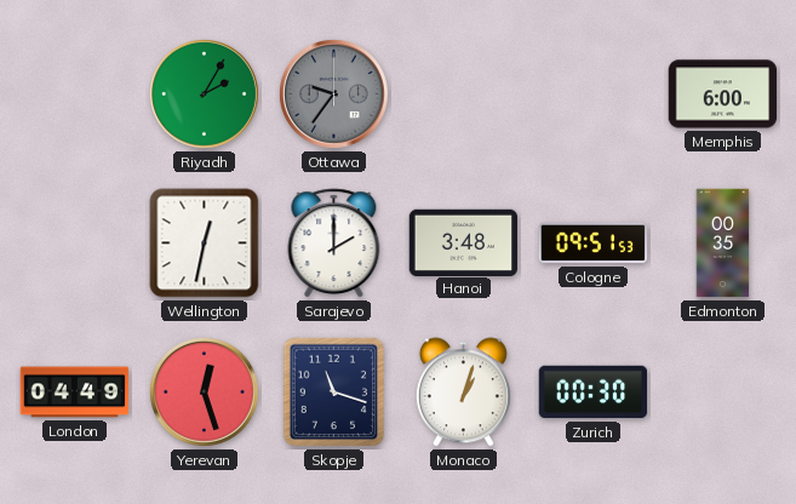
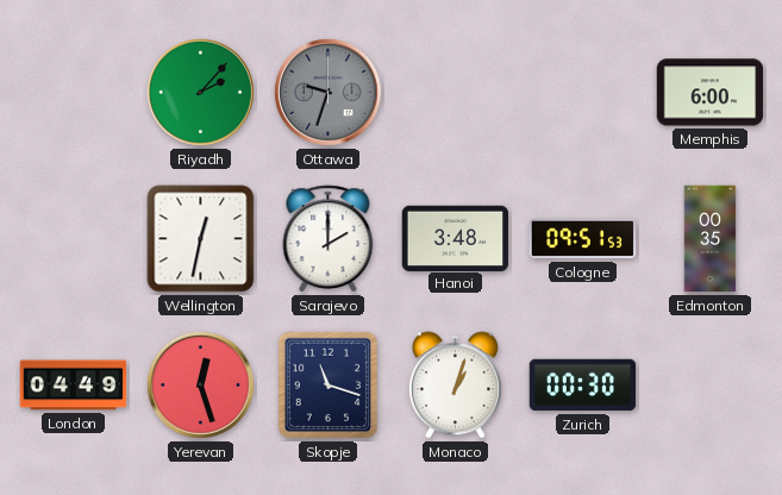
Riyadh: 2:05 -> 2:07
Ottawa: 9:36 -> 9:33
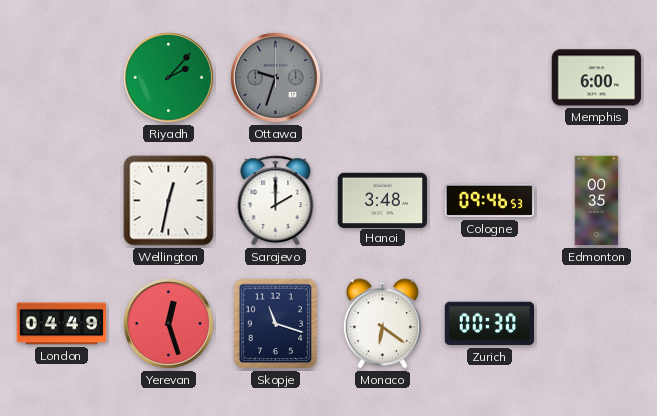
Cologne: 09:51 -> 09:46
Monaco: 1:03 -> 6:21
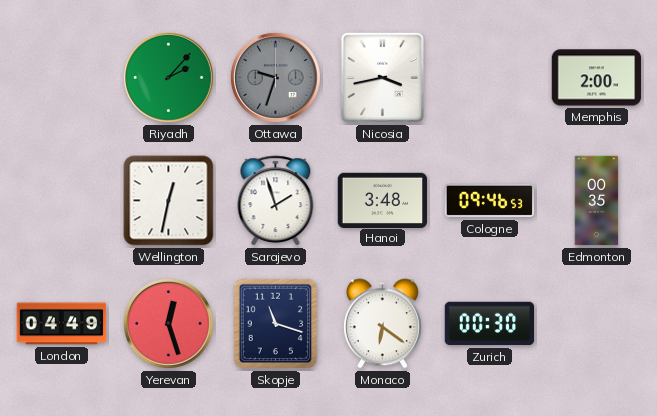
Nicosia: none -> 3:43
Memphis: 6:00 -> 2:00
Sarajevo: 2:00 -> 1:57
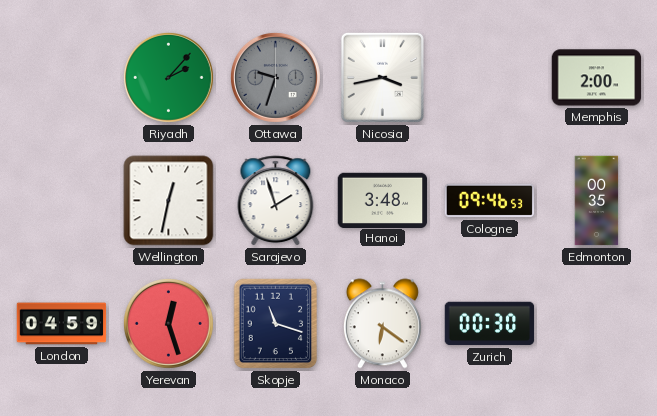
London: 04:49 -> 04:59
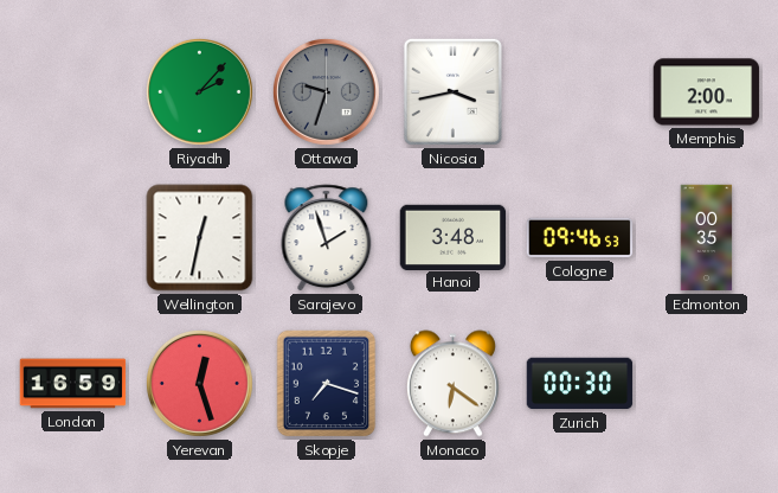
London: 04:59 -> 16:59
Skopje: 11:18 -> 7:18
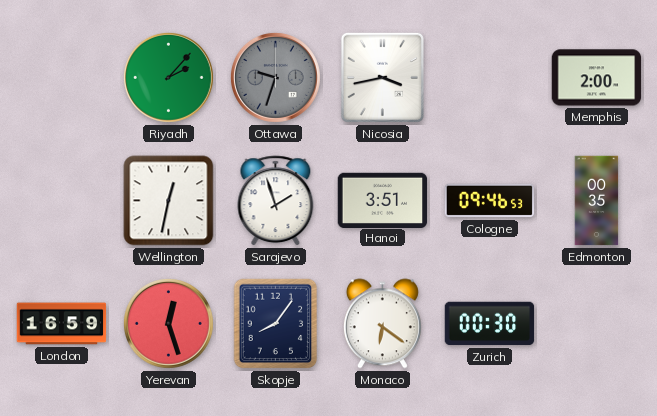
Hanoi: 3:48 -> 3:51
Skopje: 7:18 -> 8:06
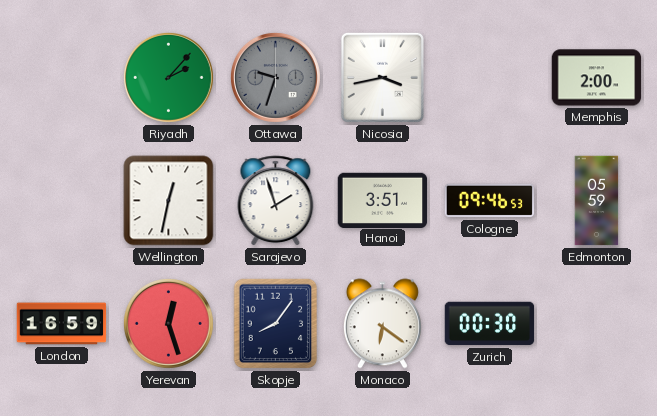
Edmonton: 00:35 -> 05:59
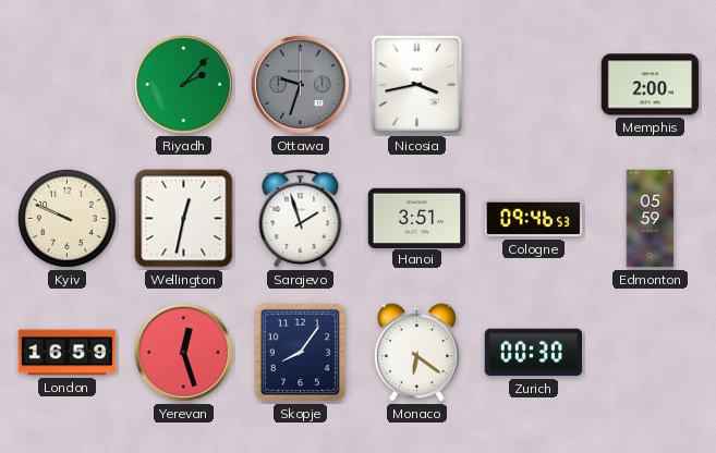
Kyiv: none -> 9:49
